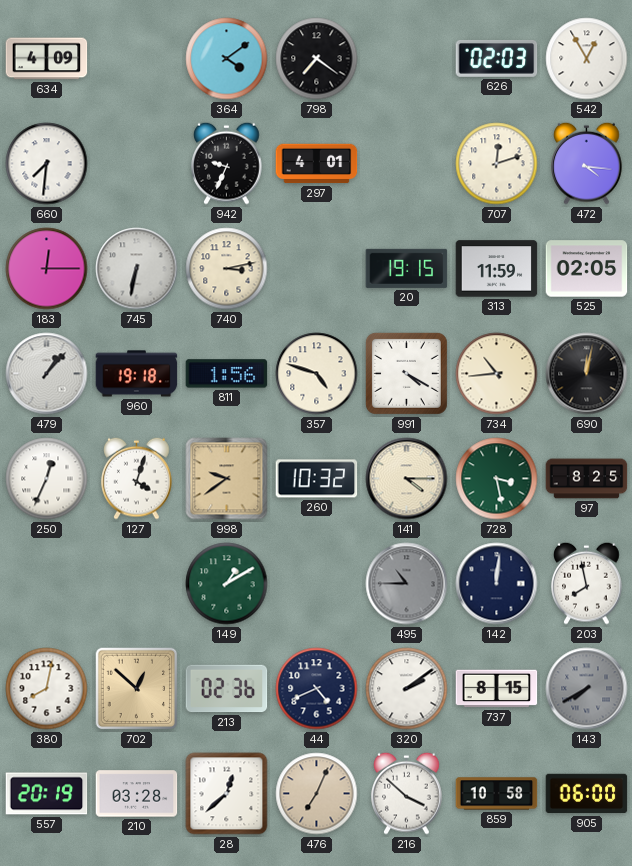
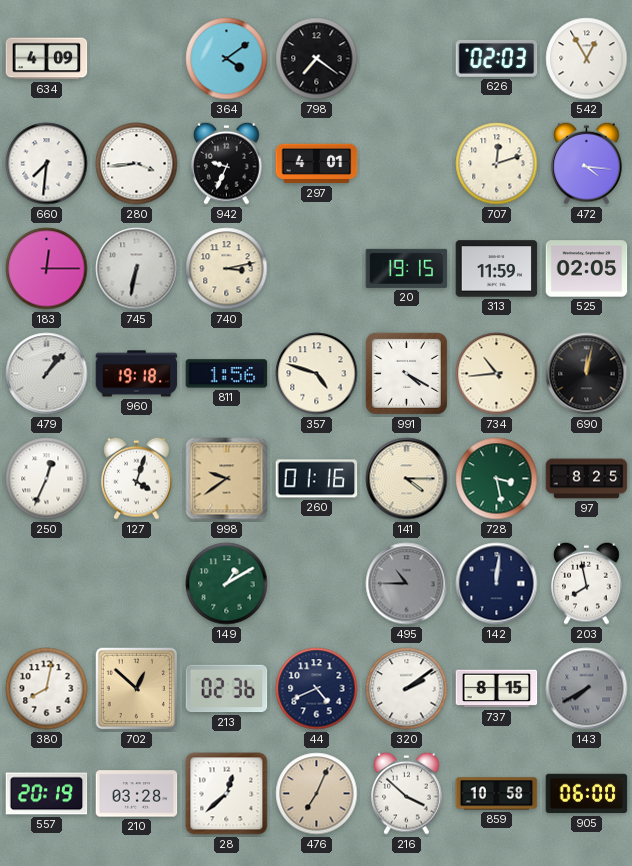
280: none -> 3:44
260: 10:32 -> 01:16
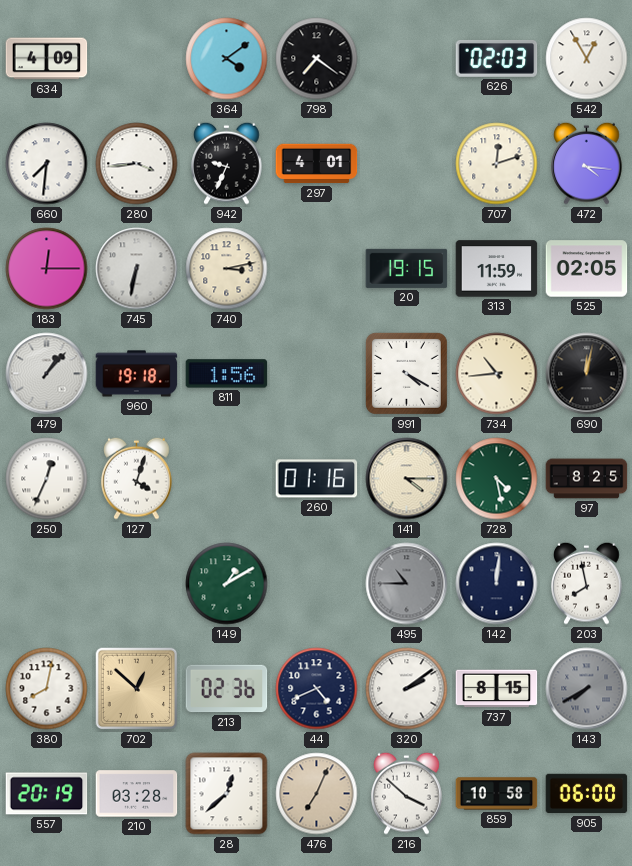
357: 4:48 -> none
998: 9:39 -> none
728: 3:28 -> 4:28
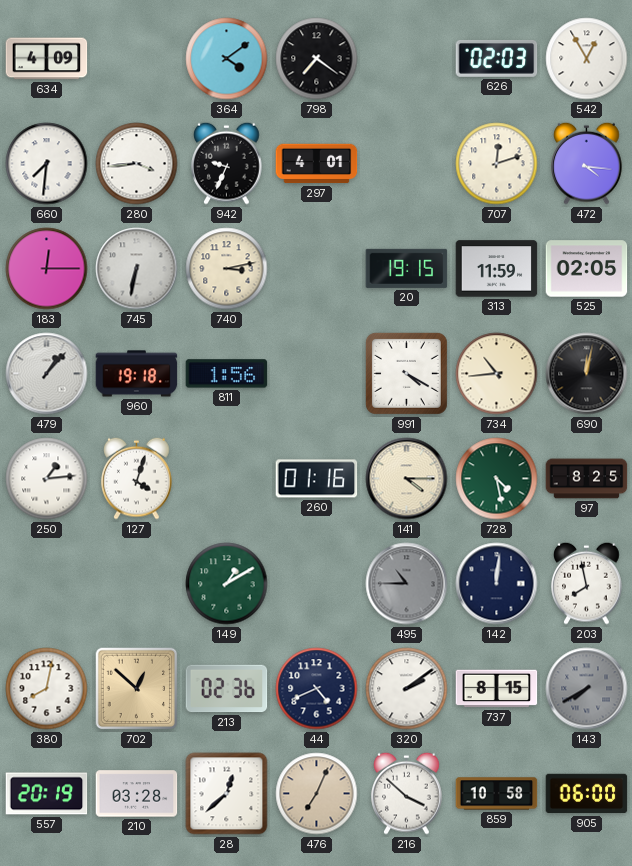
250: 12:34 -> 1:14
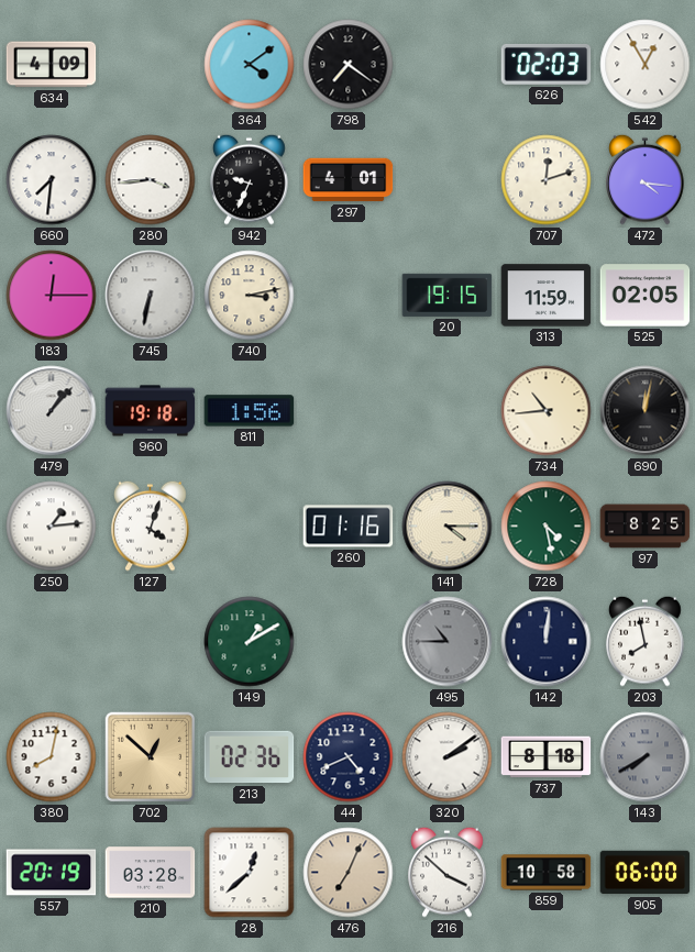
991: 4:20 -> none
737: 8:15 -> 8:18
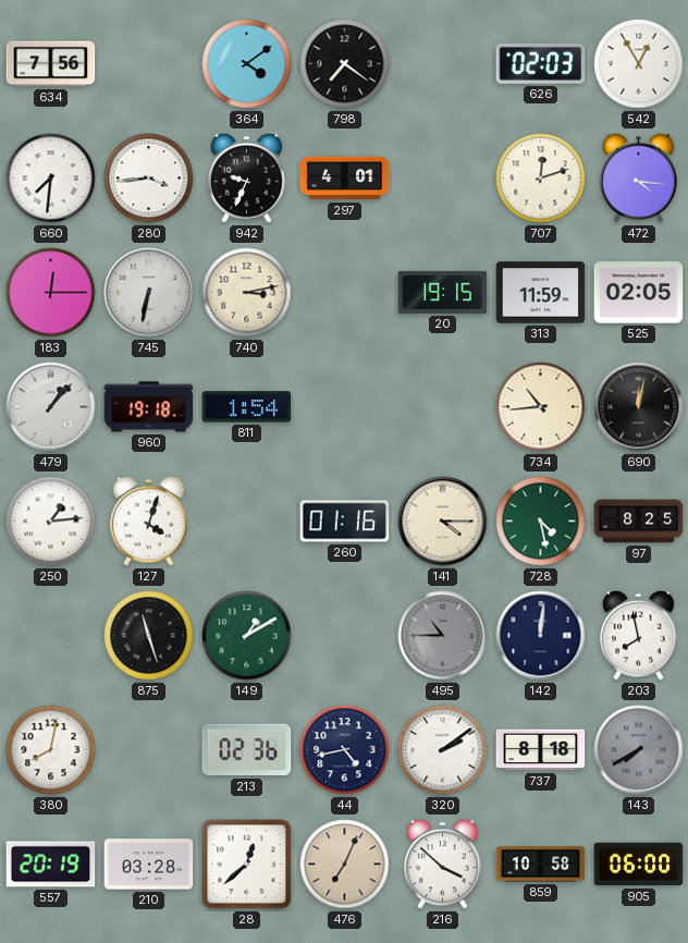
634: 4:09 -> 7:56
811: 1:56 -> 1:54
875: none -> 11:27
702: 12:52 -> none
44: 4:41 -> 4:43
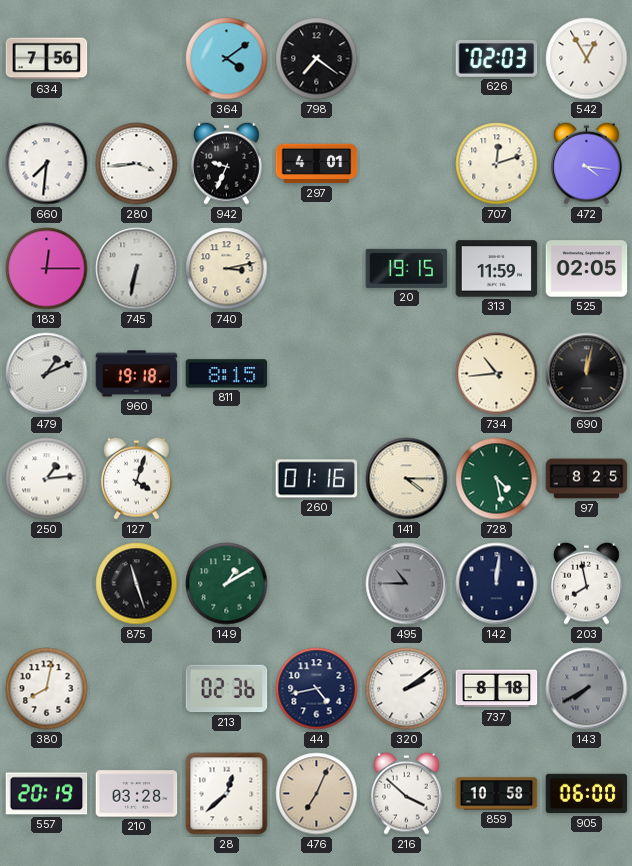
479: 1:07 -> 1:11
811: 1:54 -> 8:15
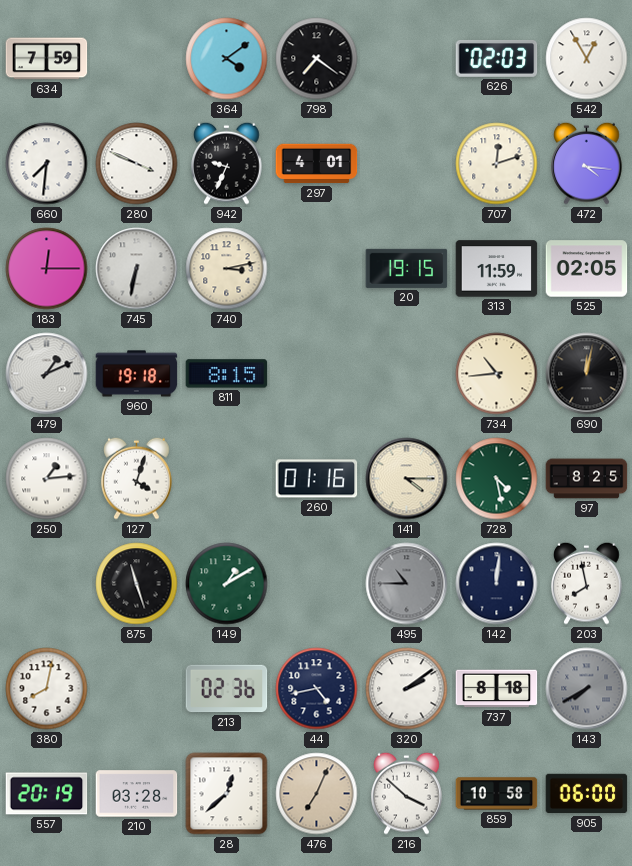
634: 7:56 -> 7:59
280: 3:44 -> 3:49
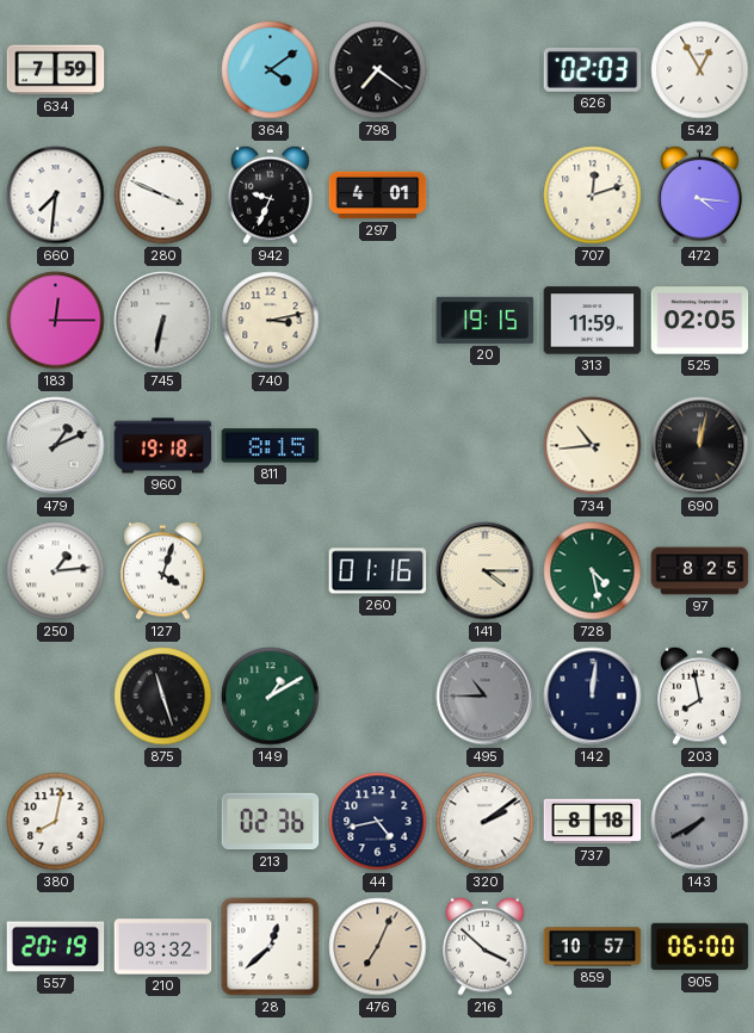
210: 03:28 -> 03:32
859: 10:58 -> 10:57
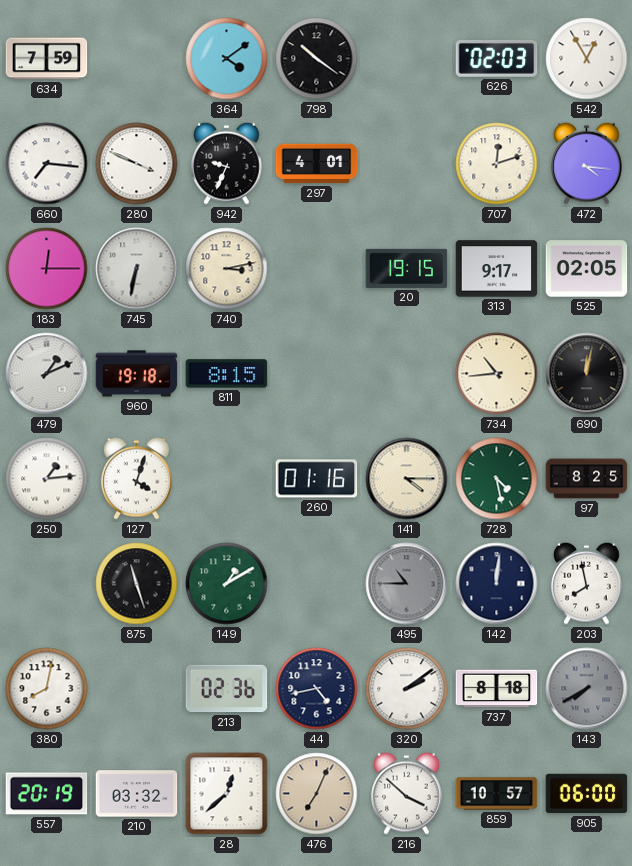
798: 7:21 -> 10:21
660: 7:31 -> 7:16
313: 11:59 -> 9:17
